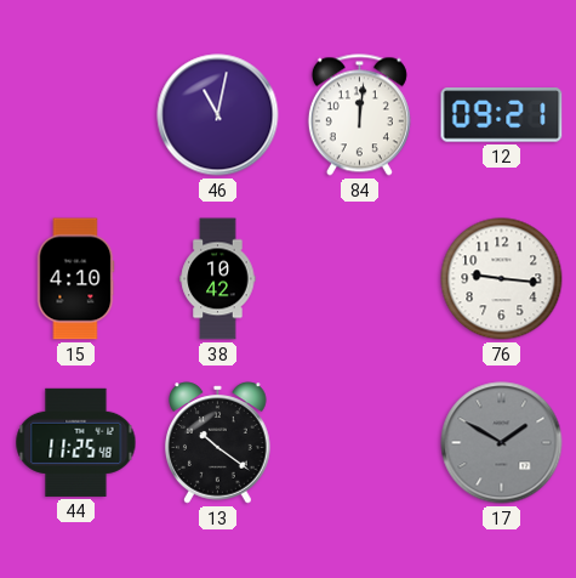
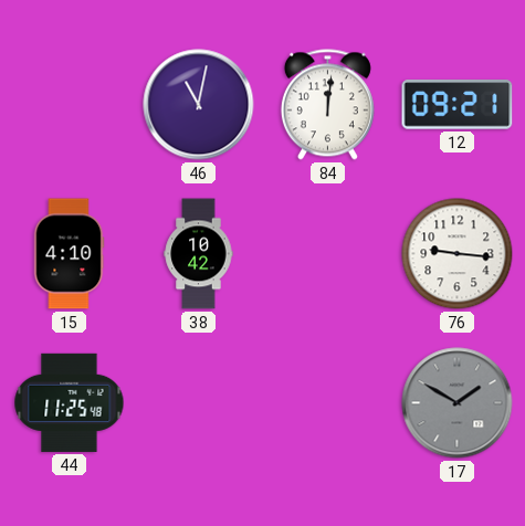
13: 10:21 -> none
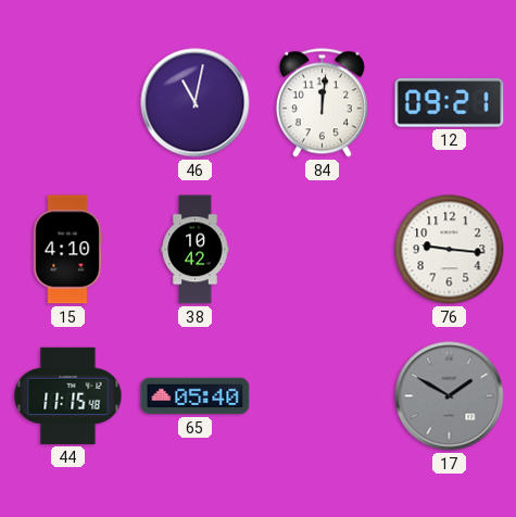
44: 11:25 -> 11:15
65: none -> 05:40
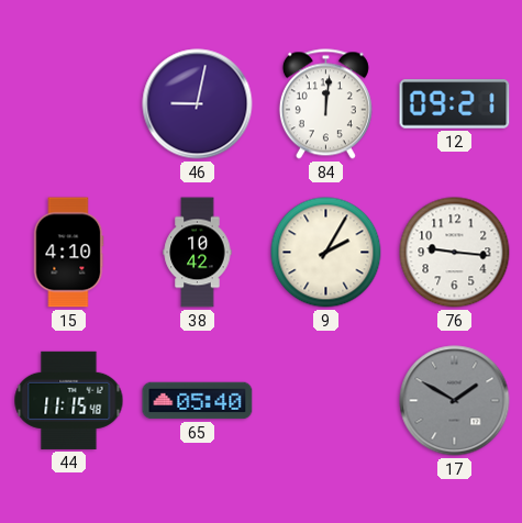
46: 11:02 -> 9:02
9: none -> 2:05
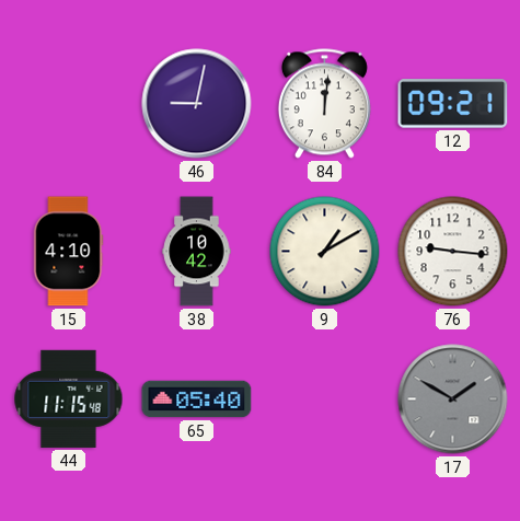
9: 2:05 -> 1:10
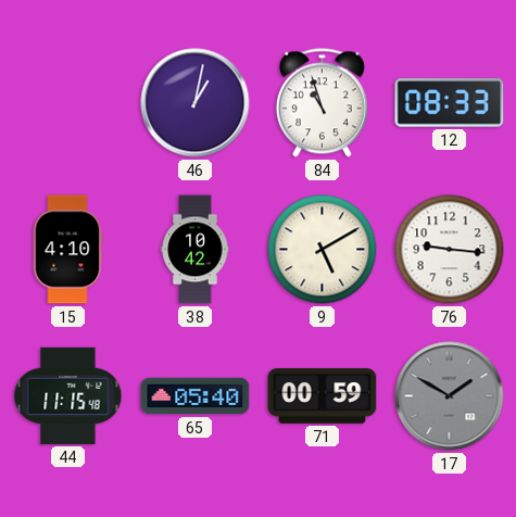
46: 9:02 -> 1:02
84: 12:01 -> 10:57
12: 09:21 -> 08:33
9: 1:10 -> 5:10
71: none -> 00:59
